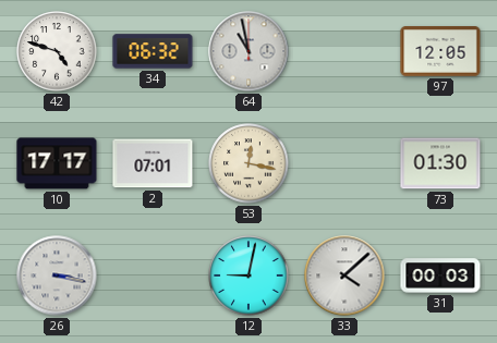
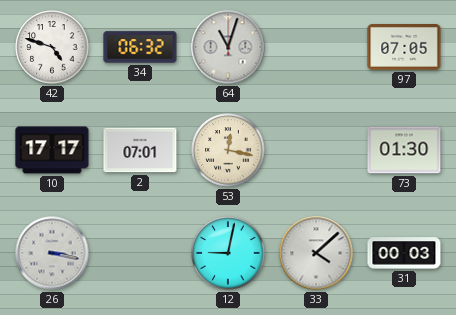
64: 10:58 -> 11:03
97: 12:05 -> 07:05
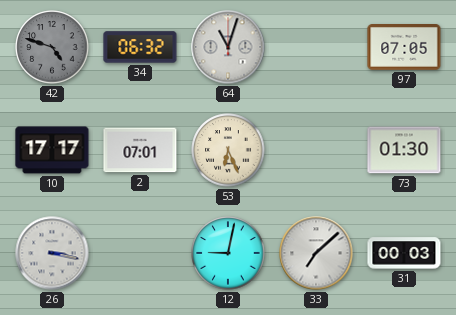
42 dial: white -> grey
53: 12:17 -> 6:26
33: 4:08 -> 7:08
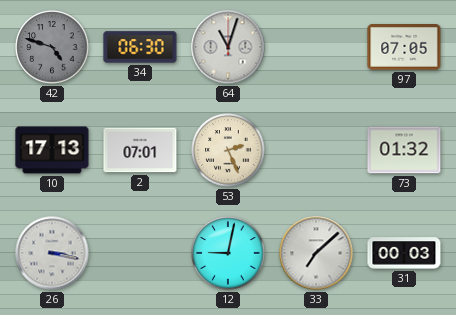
34: 06:32 -> 06:30
10: 17:17 -> 17:13
53: 6:26 -> 2:26
73: 01:30 -> 01:32
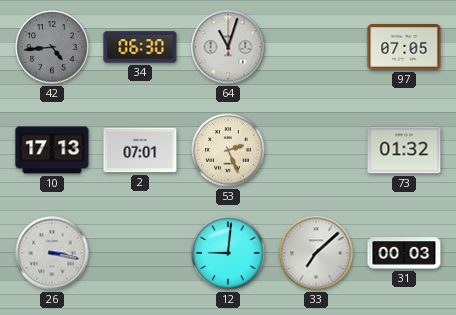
42: 4:48 -> 4:44
12: 9:02 -> 9:01
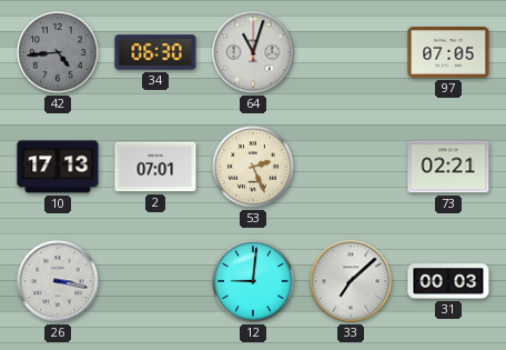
73: 01:32 -> 02:21
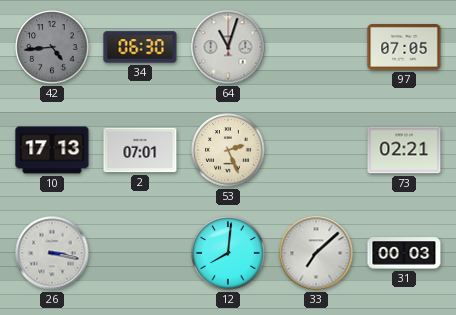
12: 9:01 -> 8:01
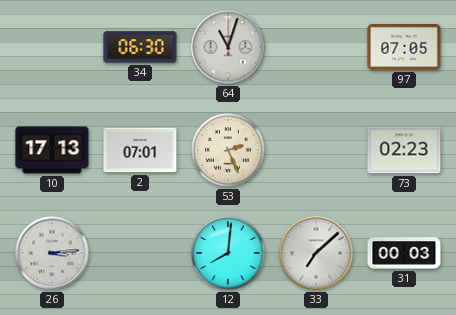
42: 4:44 -> none
73: 02:21 -> 02:23
26: 3:17 -> 3:14
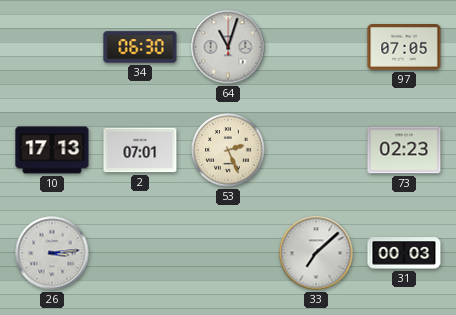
12: 8:01 -> none
